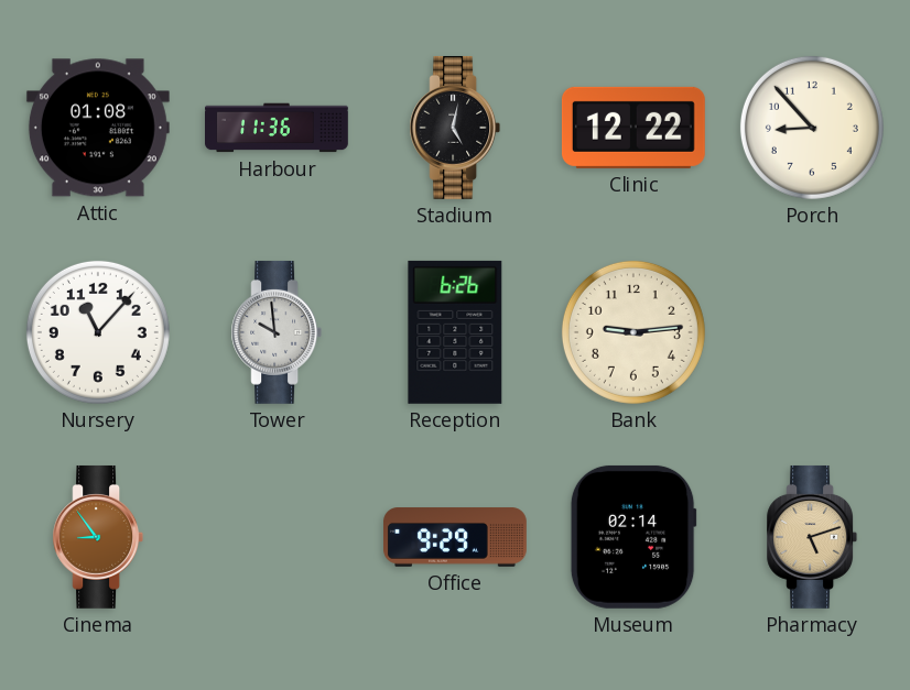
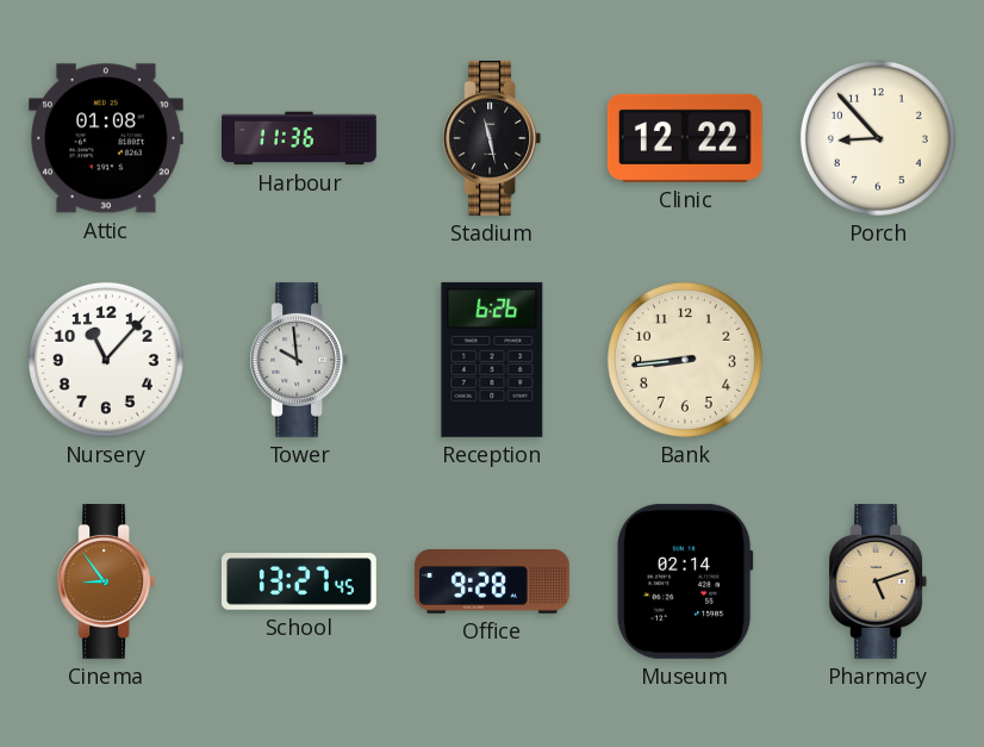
Stadium: 5:02 -> 11:28
Bank: 9:14 -> 8:44
School: none -> 13:27
Office: 9:29 -> 9:28
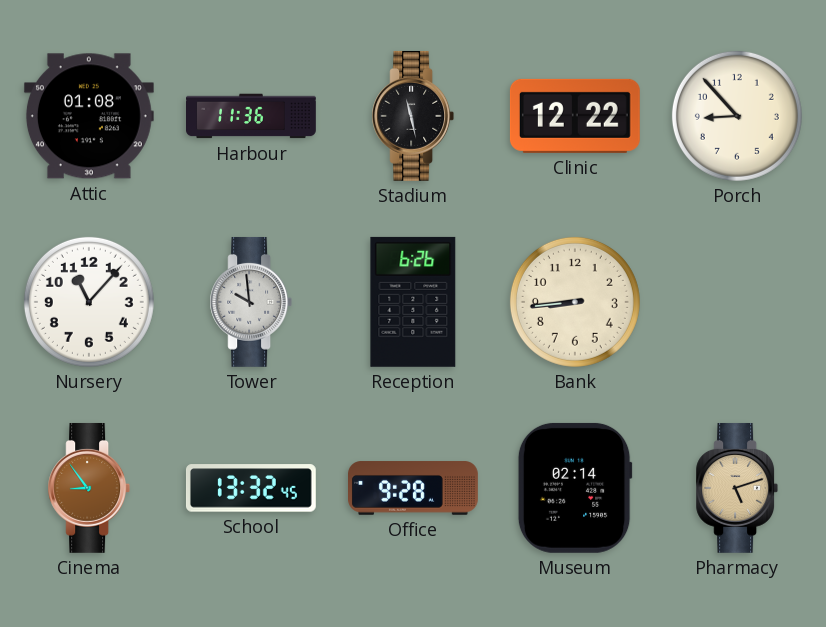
School: 13:27 -> 13:32
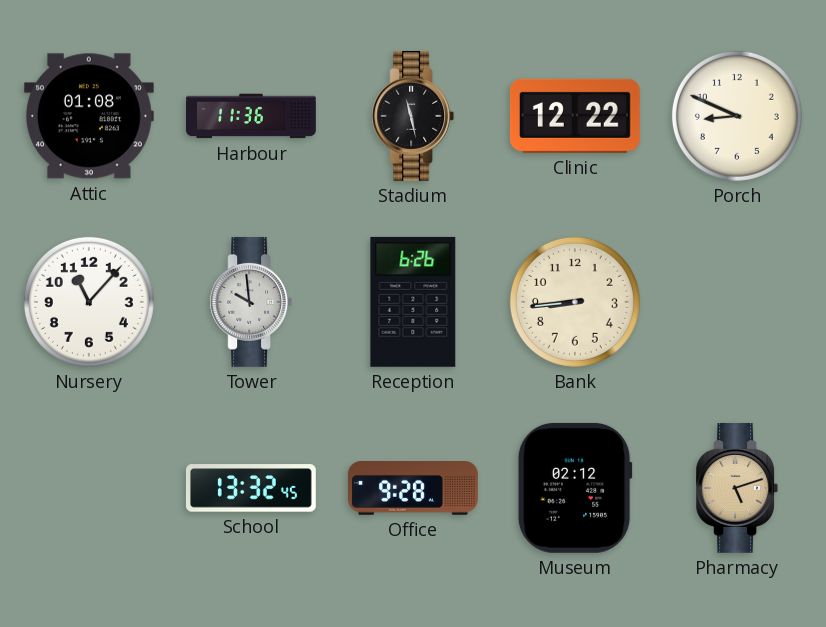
Porch: 8:53 -> 8:49
Cinema: 8:54 -> none
Museum: 02:14 -> 02:12
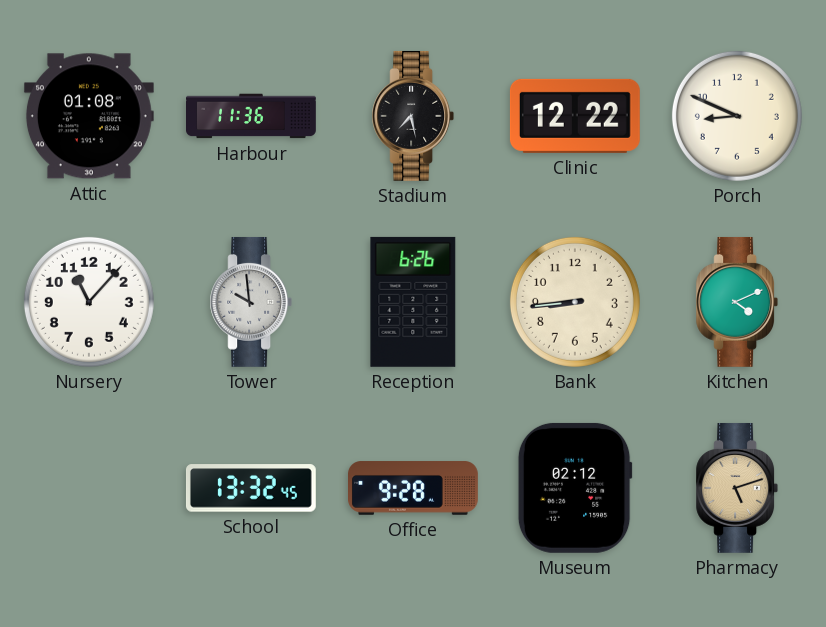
Stadium: 11:28 -> 7:28
Kitchen: none -> 4:11
